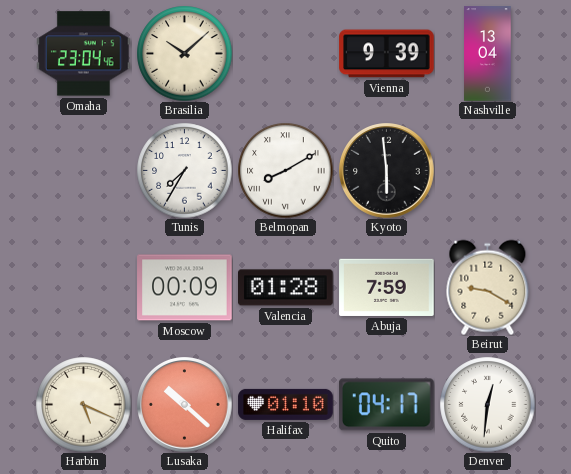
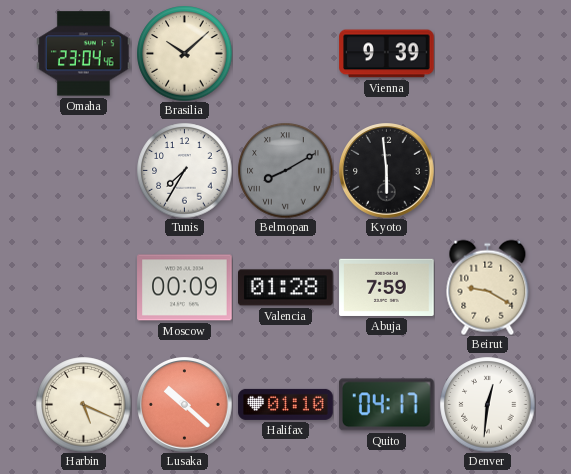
Nashville: 13:04 -> none
Belmopan dial: white -> grey
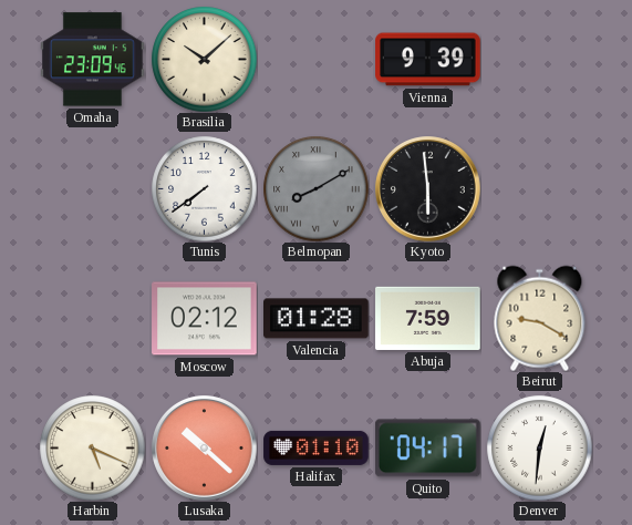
Omaha: 23:04 -> 23:09
Tunis: 7:35 -> 7:39
Moscow: 00:09 -> 02:12
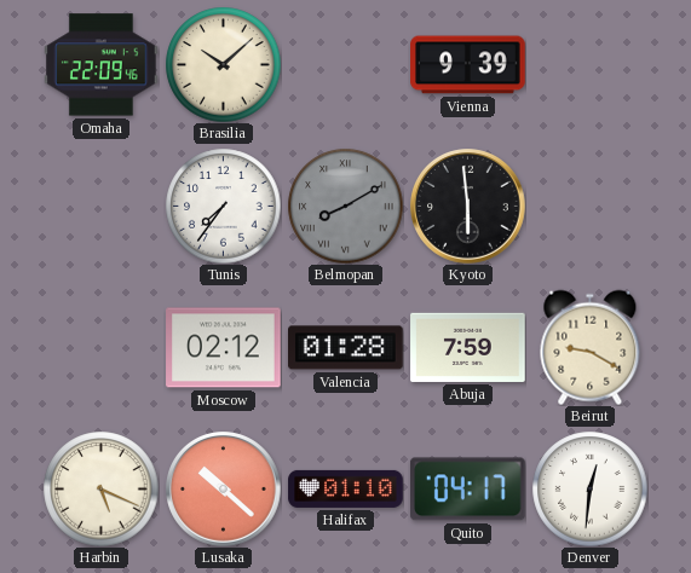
Omaha: 23:09 -> 22:09
Tunis: 7:39 -> 7:36
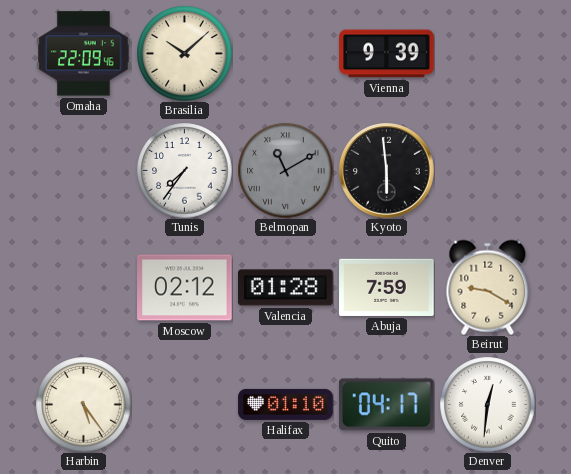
Belmopan: 8:10 -> 11:10
Harbin: 5:19 -> 5:24
Lusaka: 10:22 -> none
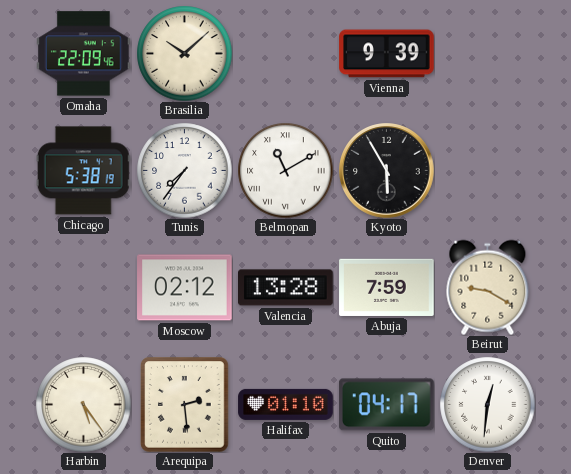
Chicago: none -> 5:38
Belmopan dial: grey -> white
Kyoto: 5:59 -> 5:55
Valencia: 01:28 -> 13:28
Arequipa: none -> 2:29
